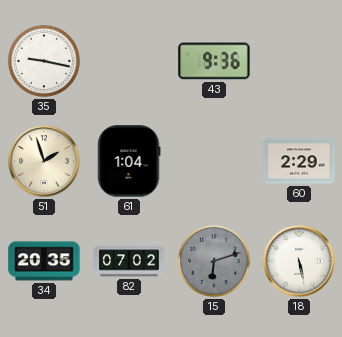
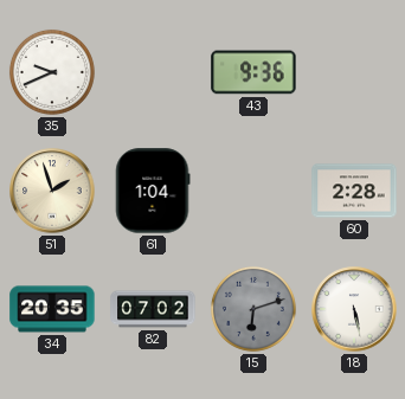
35: 9:17 -> 9:41
60: 2:29 -> 2:28
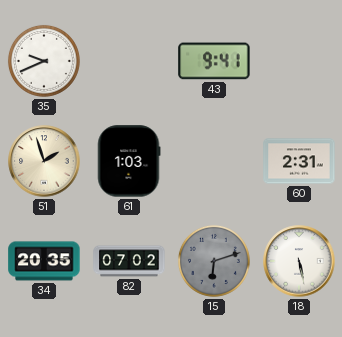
43: 9:36 -> 9:41
61: 1:04 -> 1:03
60: 2:28 -> 2:31
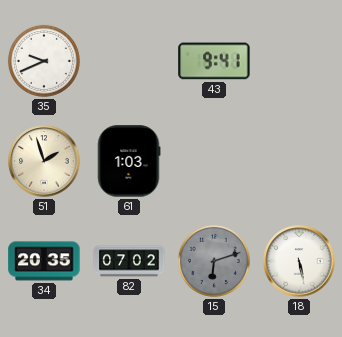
60: 2:31 -> none
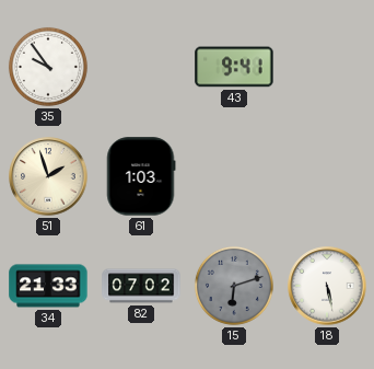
35: 9:41 -> 9:54
34: 20:35 -> 21:33
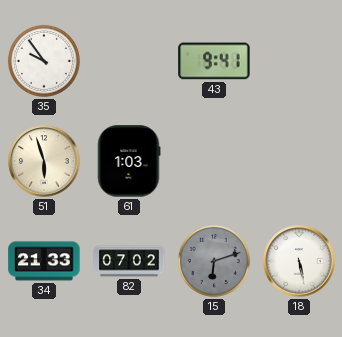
51: 1:57 -> 5:57
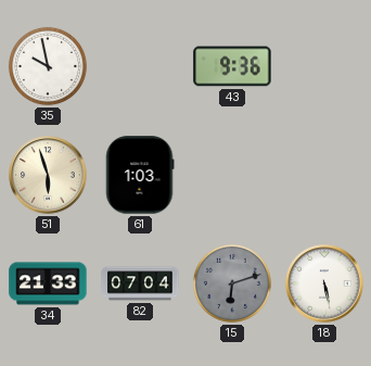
35: 9:54 -> 9:58
43: 9:41 -> 9:36
82: 07:02 -> 07:04
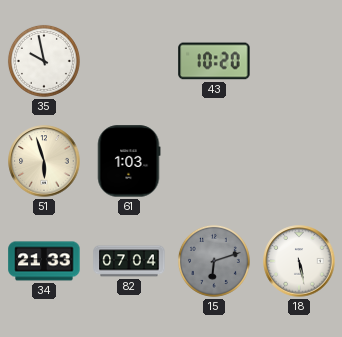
43: 9:36 -> 10:20
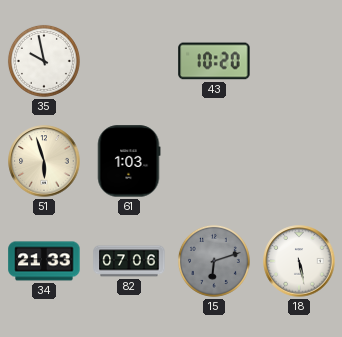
82: 07:04 -> 07:06
